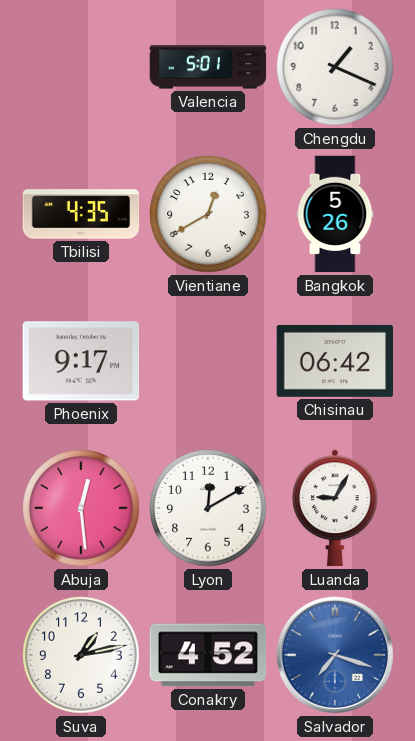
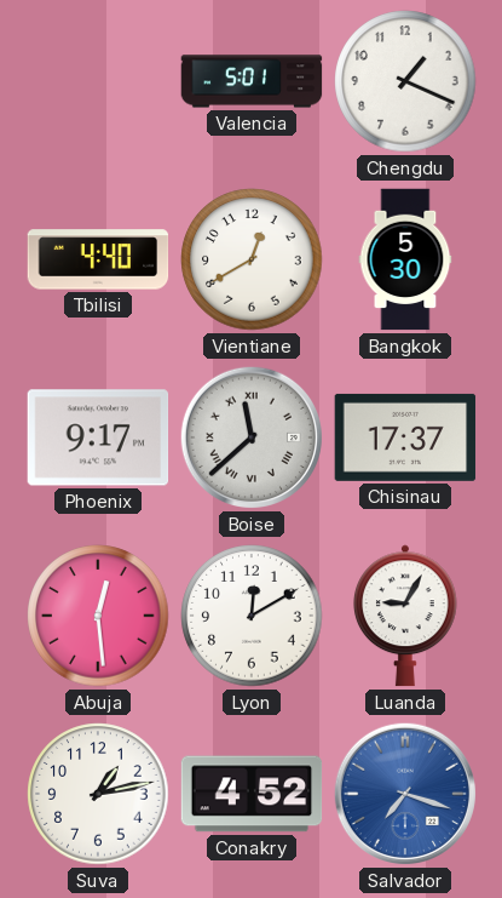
Tbilisi: 4:35 -> 4:40
Bangkok: 5:26 -> 5:30
Boise: none -> 11:38
Chisinau: 06:42 -> 17:37
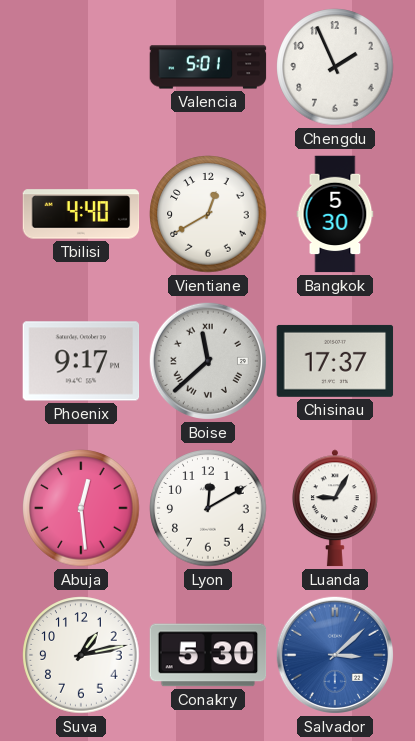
Chengdu: 1:19 -> 1:56
Conakry: 4:52 -> 5:30
Salvador: 7:18 -> 3:08
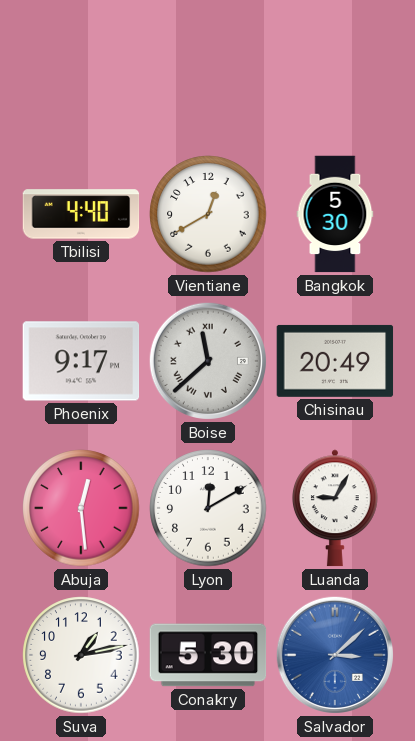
Valencia: 5:01 -> none
Chengdu: 1:56 -> none
Chisinau: 17:37 -> 20:49
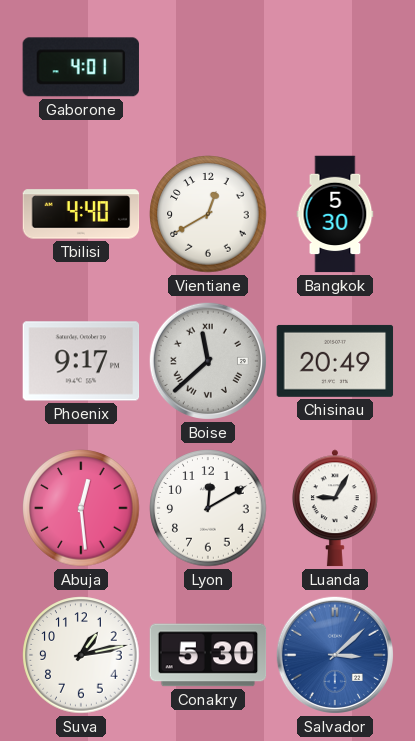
Gaborone: none -> 4:01
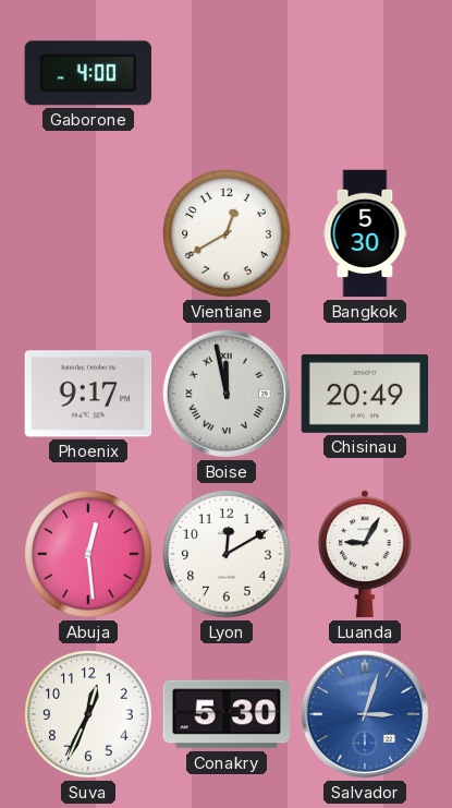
Gaborone: 4:01 -> 4:00
Tbilisi: 4:40 -> none
Boise: 11:38 -> 11:58
Suva: 1:13 -> 12:34
Salvador: 3:08 -> 3:03
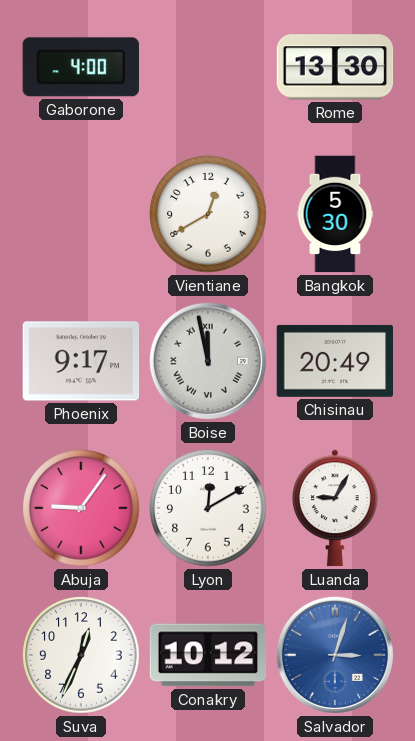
Rome: none -> 13:30
Abuja: 12:29 -> 9:06
Conakry: 5:30 -> 10:12
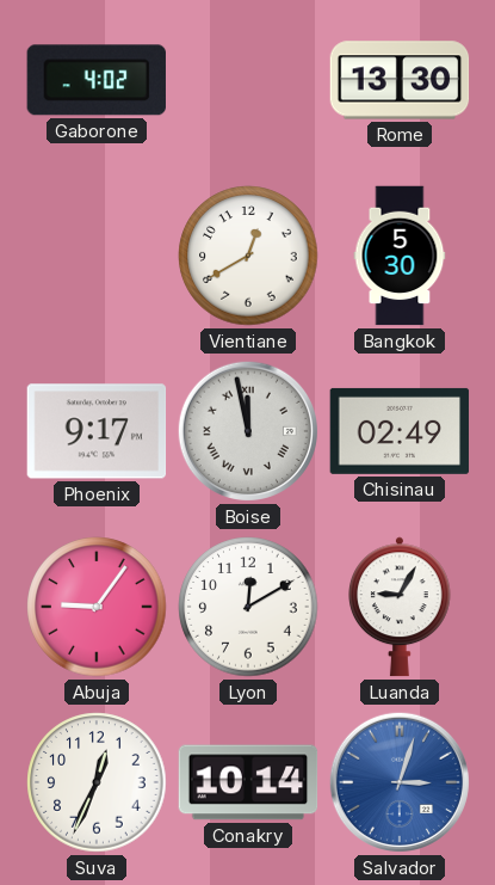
Gaborone: 4:00 -> 4:02
Chisinau: 20:49 -> 02:49
Conakry: 10:12 -> 10:14
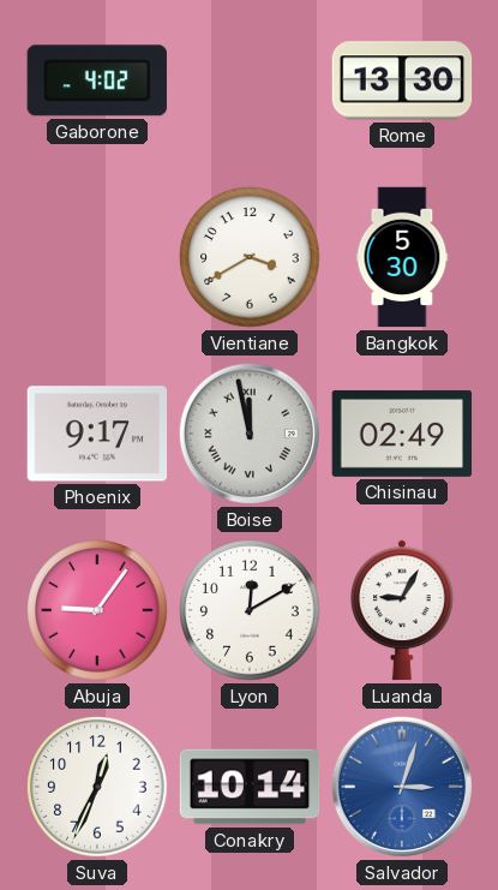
Vientiane: 12:40 -> 3:40
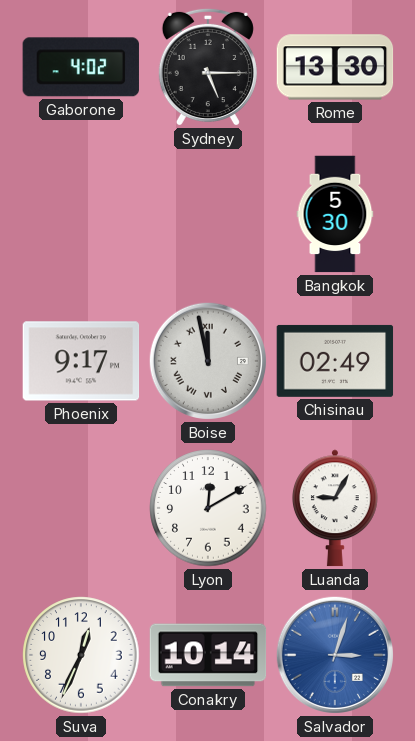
Sydney: none -> 5:15
Vientiane: 3:40 -> none
Abuja: 9:06 -> none
